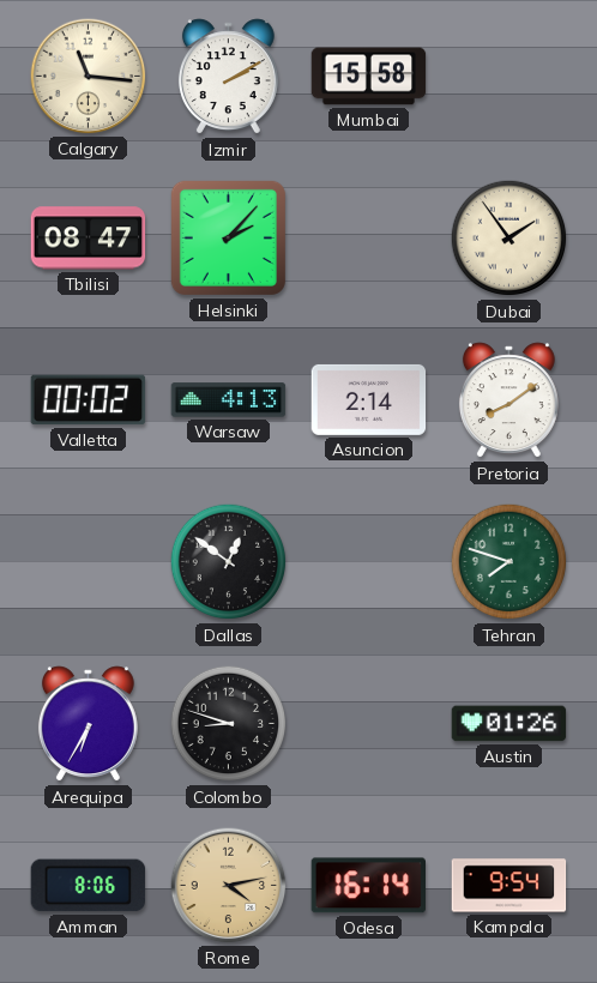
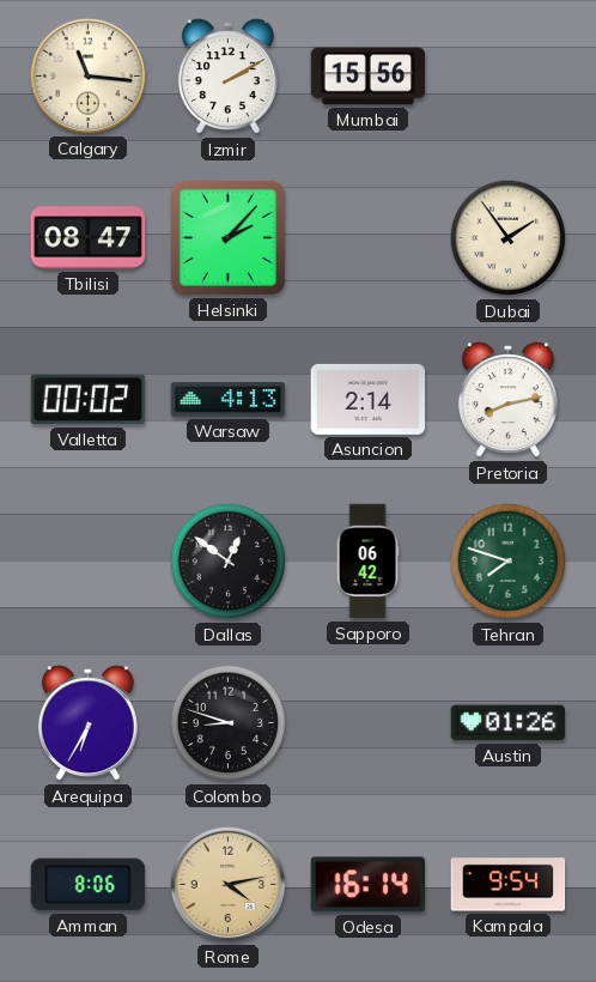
Mumbai: 15:58 -> 15:56
Pretoria: 8:09 -> 8:13
Sapporo: none -> 06:42
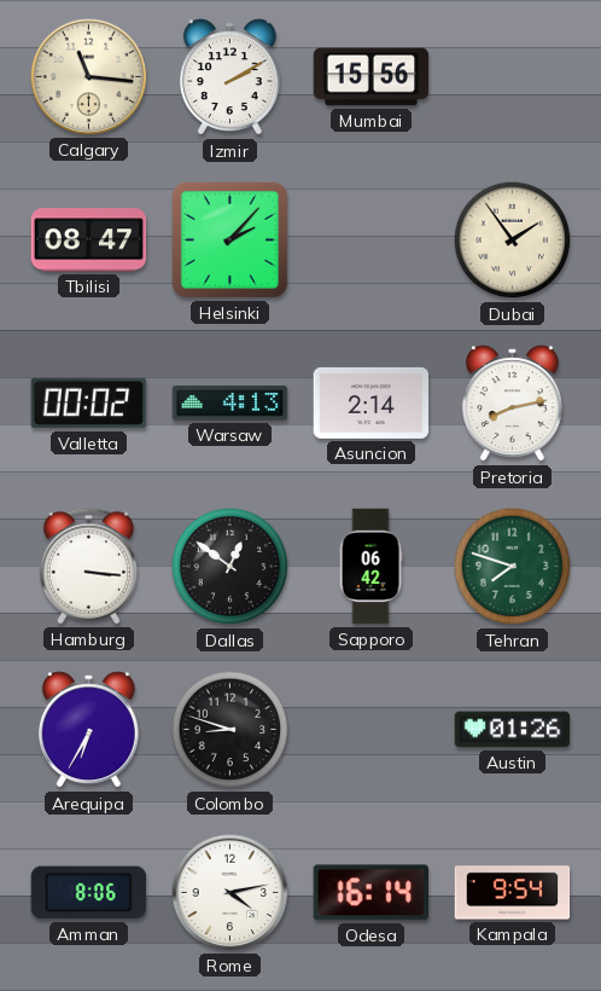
Hamburg: none -> 3:16
Rome dial: champagne -> white
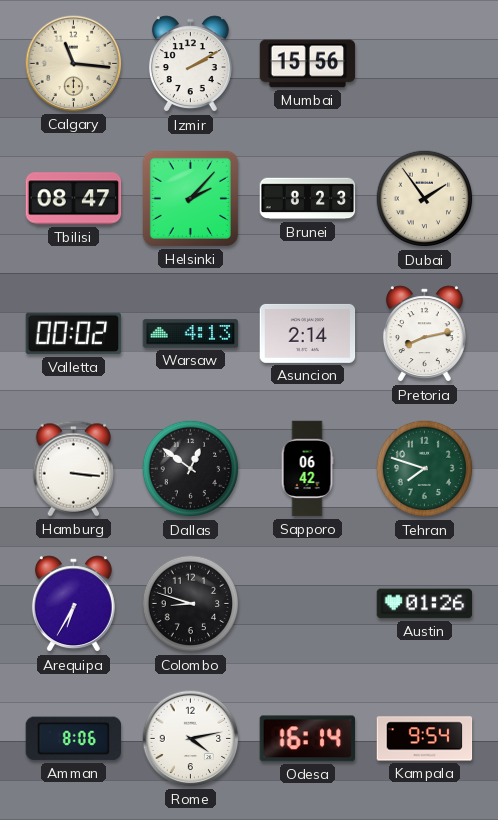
Brunei: none -> 8:23
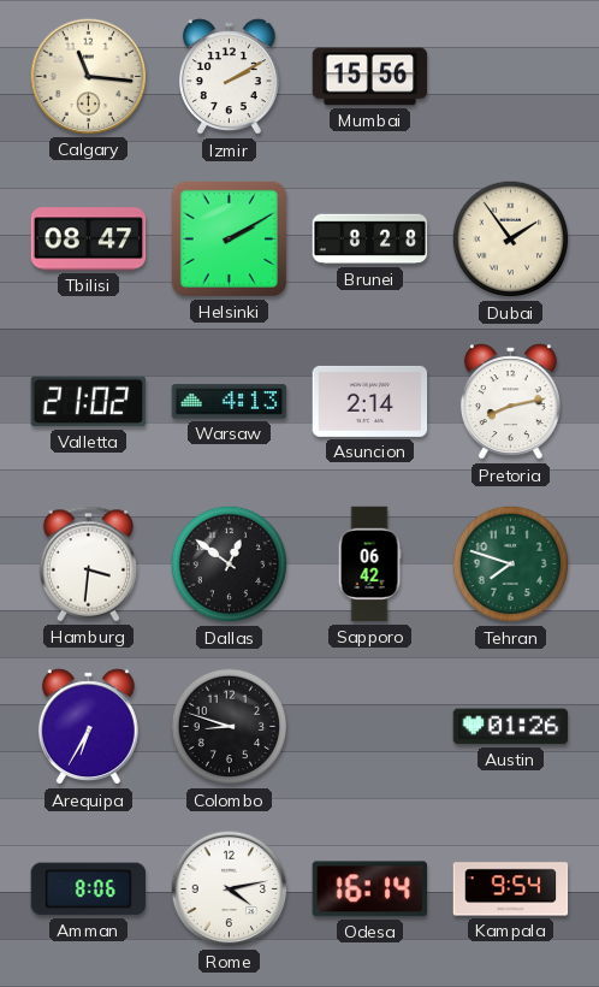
Helsinki: 2:07 -> 2:10
Brunei: 8:23 -> 8:28
Valletta: 00:02 -> 21:02
Hamburg: 3:16 -> 3:31
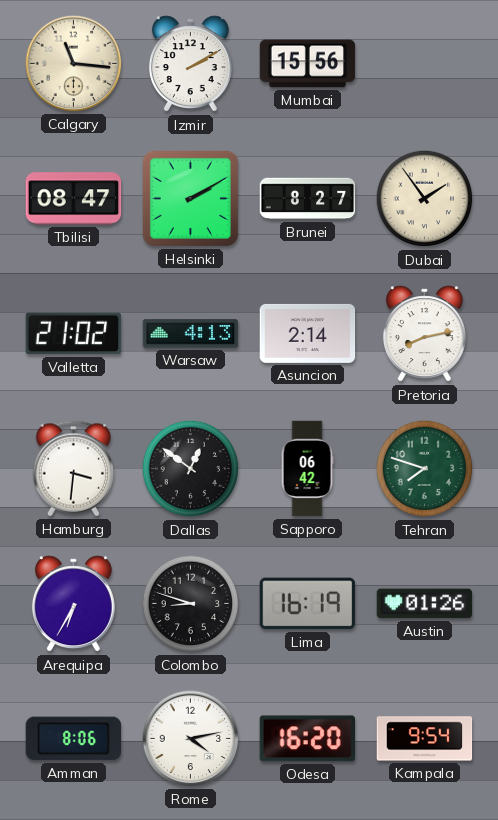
Brunei: 8:28 -> 8:27
Lima: none -> 16:19
Odesa: 16:14 -> 16:20
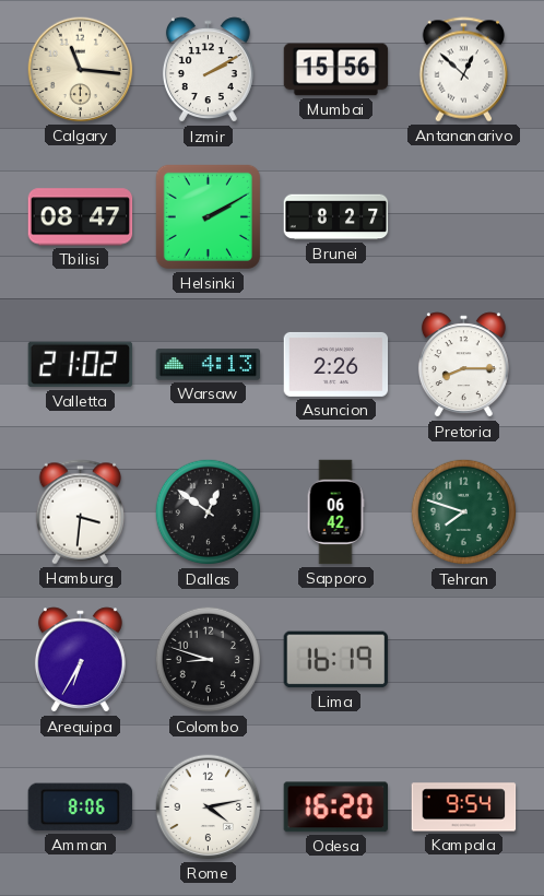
Antananarivo: none -> 12:52
Dubai: 1:54 -> none
Asuncion: 2:14 -> 2:26
Pretoria: 8:13 -> 8:15
Austin: 01:26 -> none
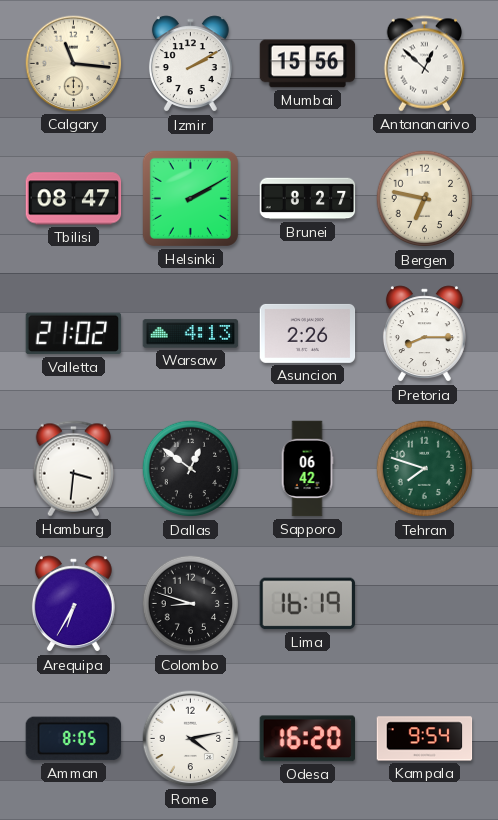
Bergen: none -> 6:47
Amman: 8:06 -> 8:05
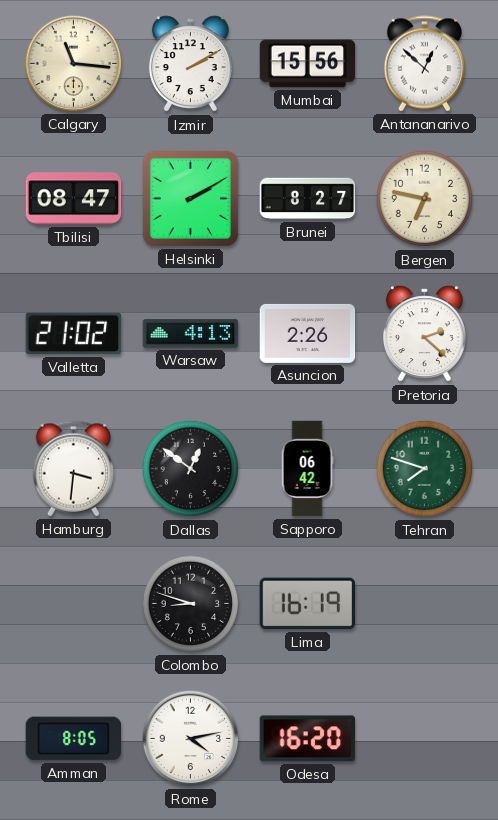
Pretoria: 8:15 -> 2:22
Arequipa: 6:35 -> none
Kampala: 9:54 -> none
